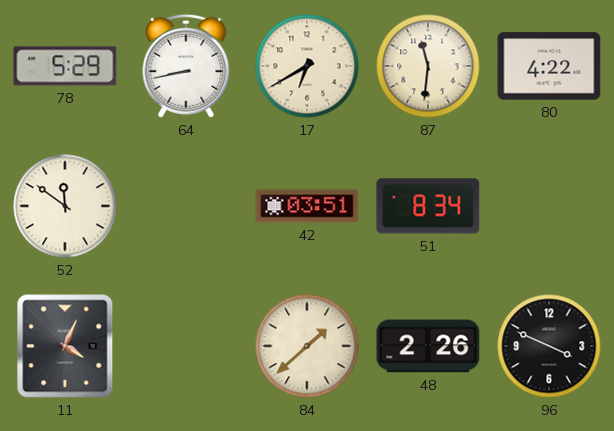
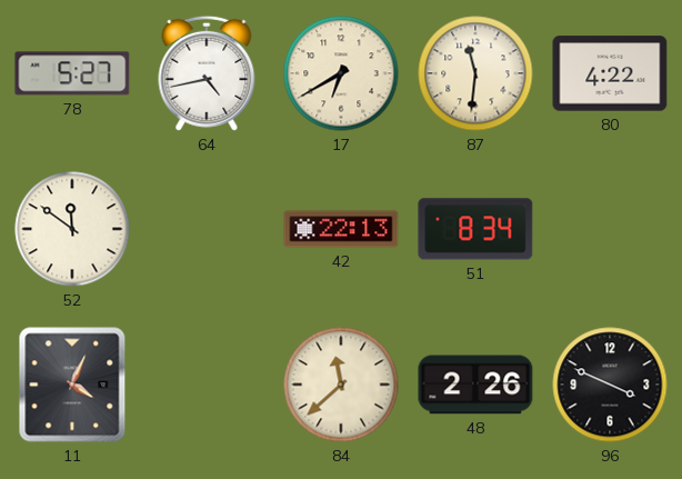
78: 5:29 -> 5:27
64: 8:43 -> 4:43
42: 03:51 -> 22:13
84: 1:38 -> 11:38
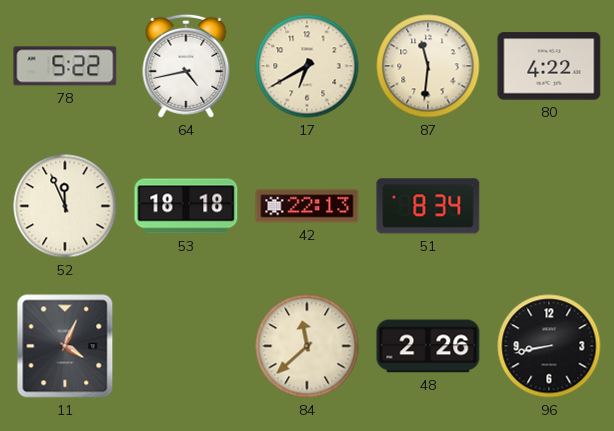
78: 5:27 -> 5:22
52: 11:51 -> 11:56
53: none -> 18:18
96: 3:49 -> 8:43
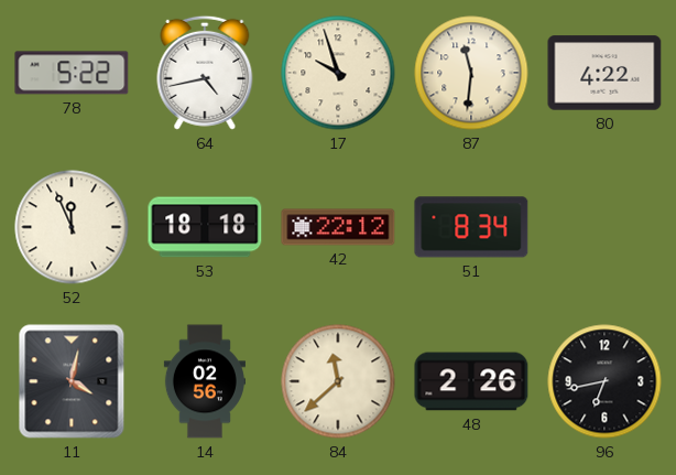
17: 6:40 -> 9:57
42: 22:13 -> 22:12
11: 4:04 -> 4:02
14: none -> 02:56
96: 8:43 -> 6:43
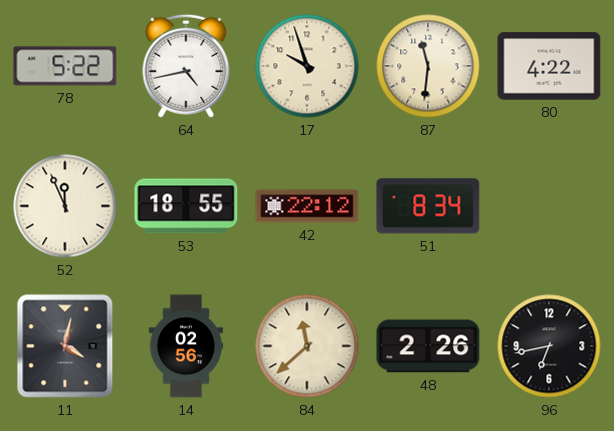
53: 18:18 -> 18:55
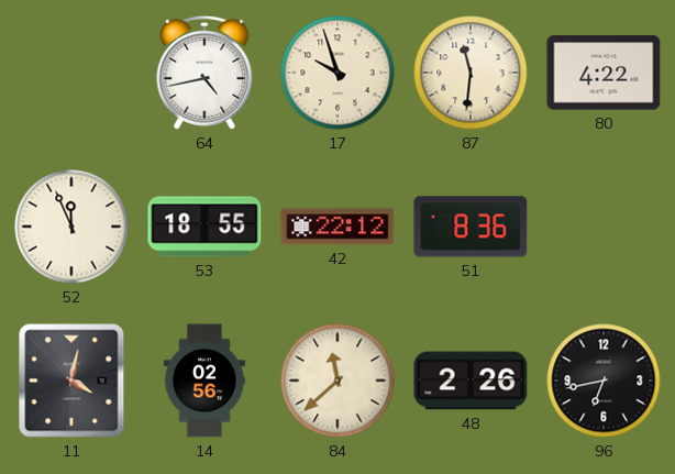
78: 5:22 -> none
51: 8:34 -> 8:36
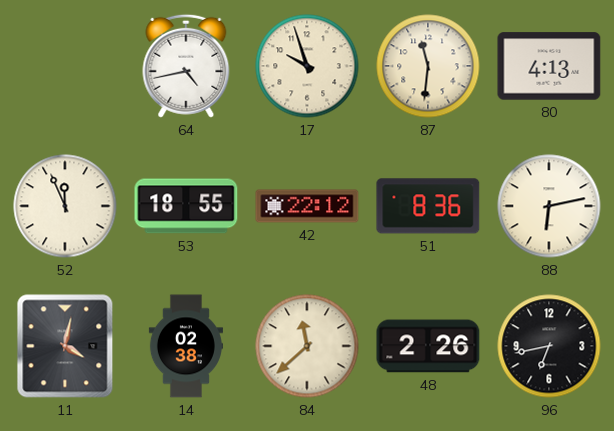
80: 4:22 -> 4:13
88: none -> 6:13
14: 02:56 -> 02:38
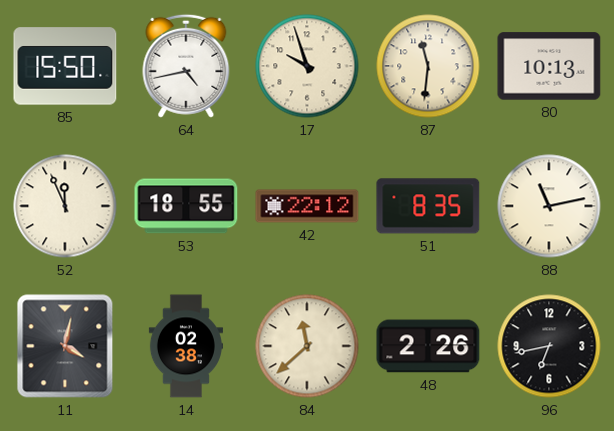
85: none -> 15:50
80: 4:13 -> 10:13
51: 8:36 -> 8:35
88: 6:13 -> 11:13
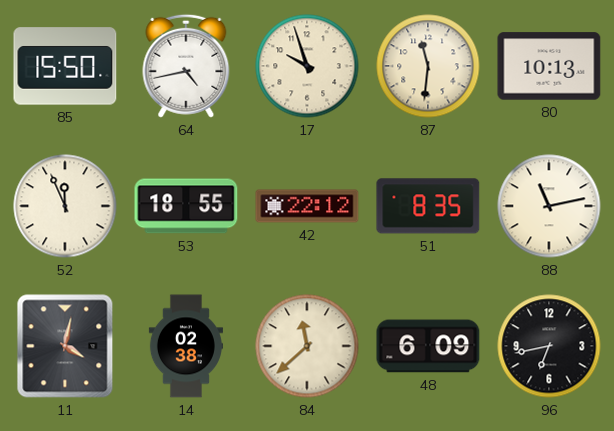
48: 2:26 -> 6:09
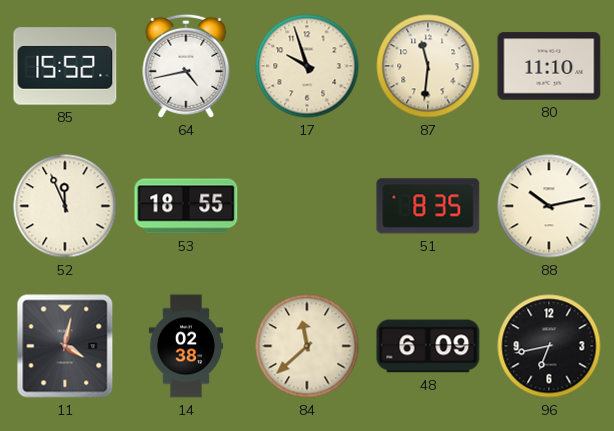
85: 15:50 -> 15:52
80: 10:13 -> 11:10
42: 22:12 -> none
88: 11:13 -> 10:13
